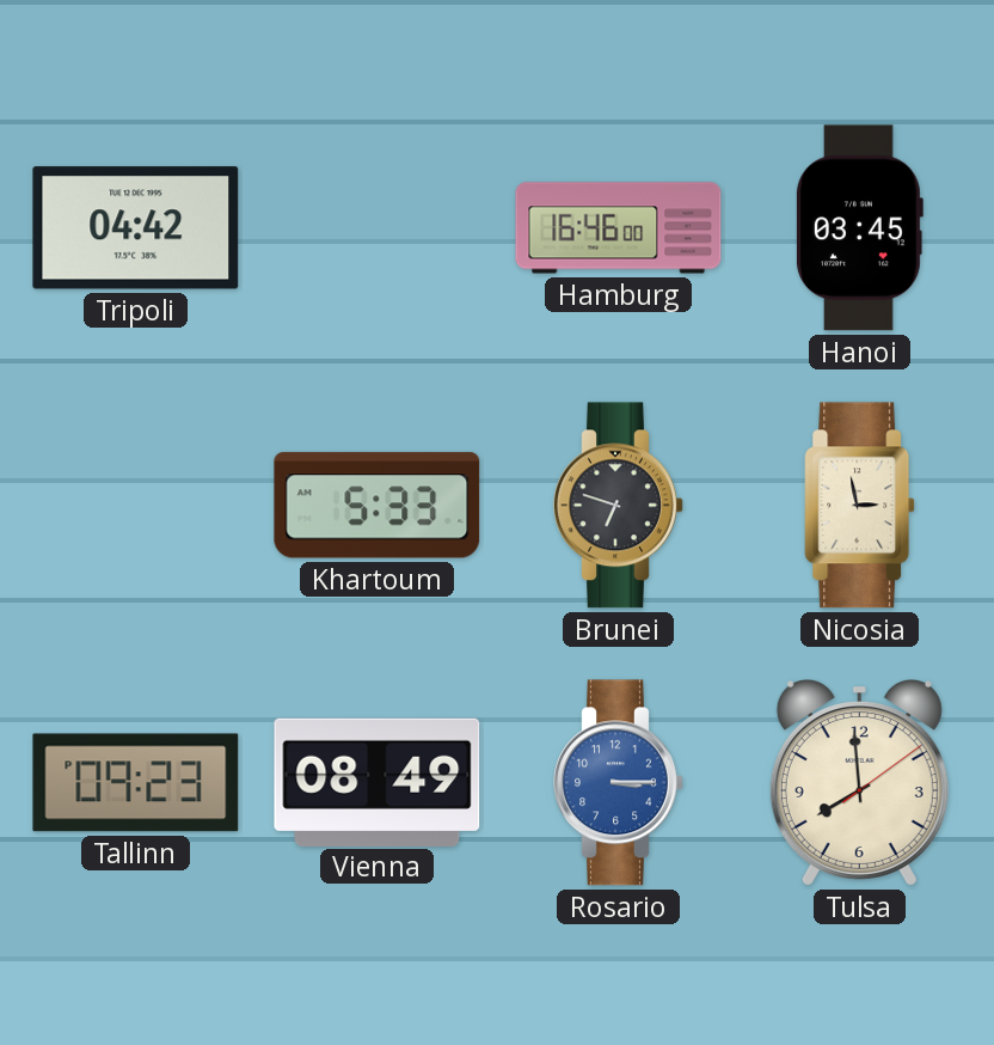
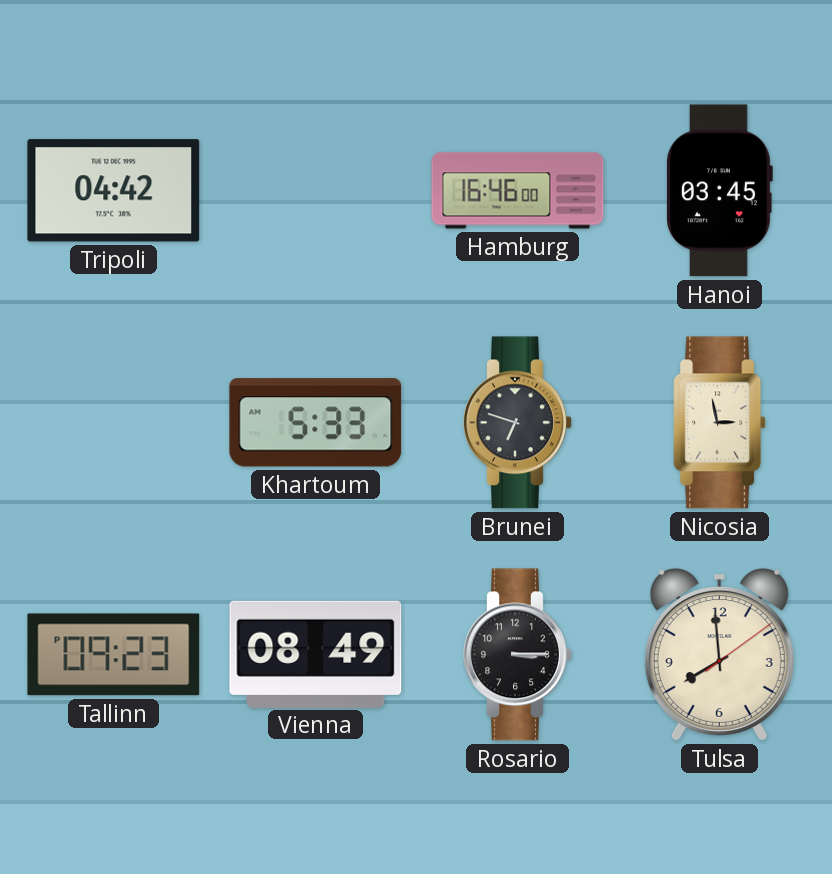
Rosario dial: blue -> black
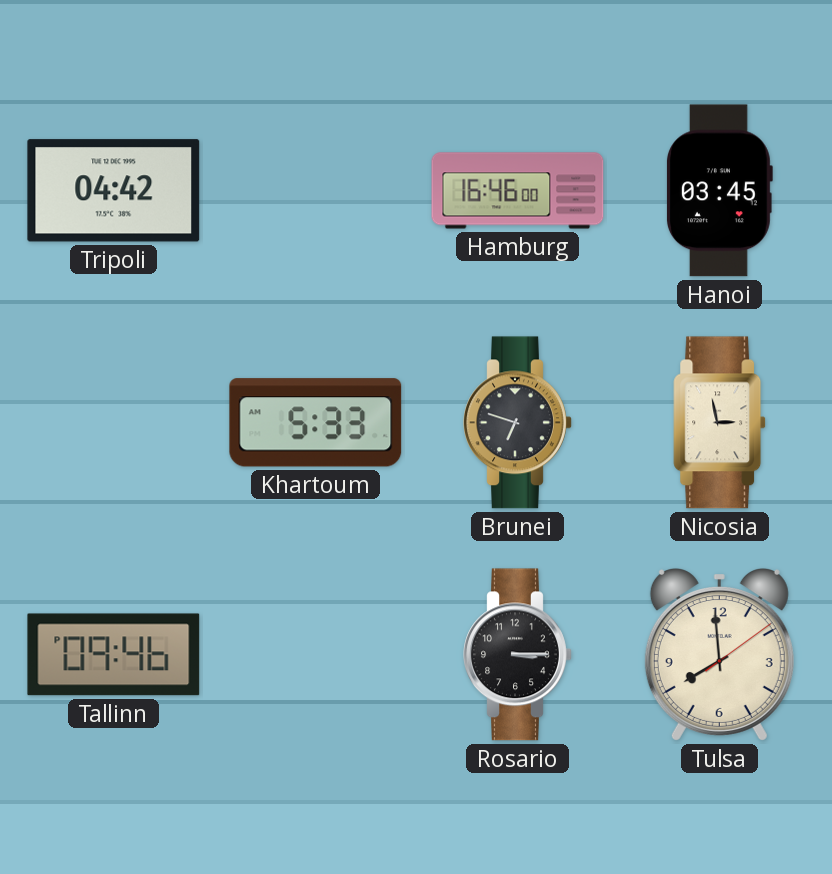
Tallinn: 09:23 -> 09:46
Vienna: 08:49 -> none
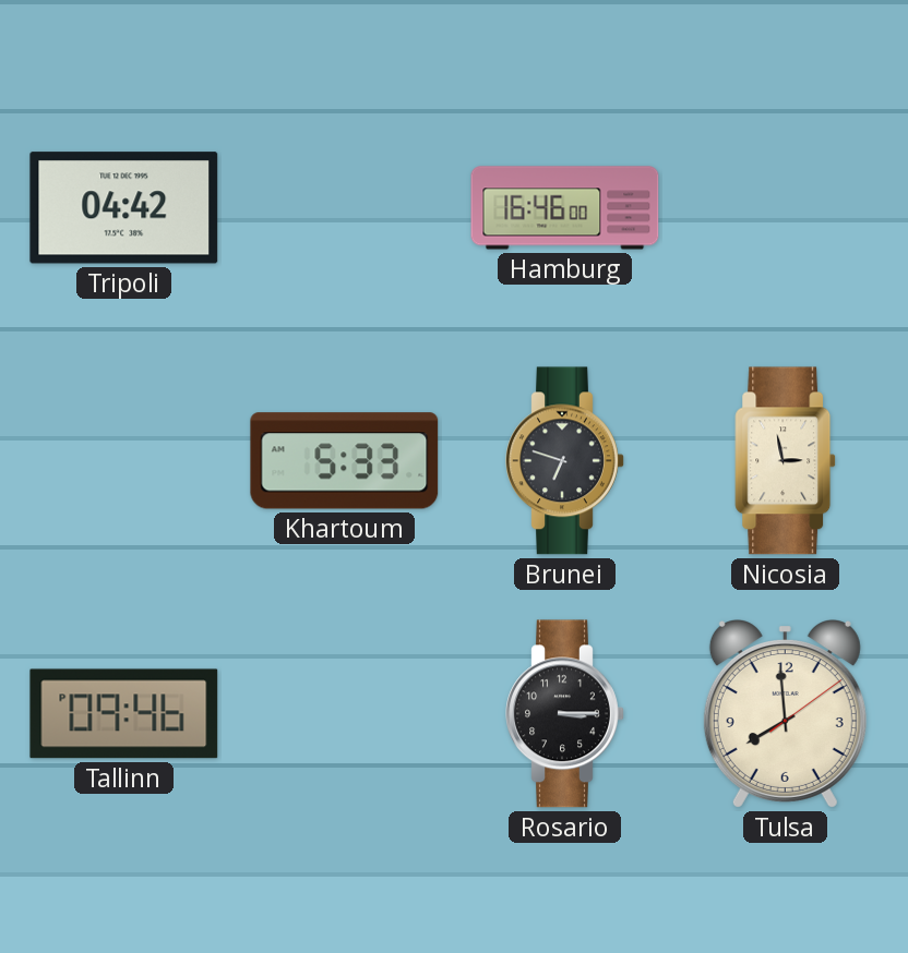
Hanoi: 03:45 -> none
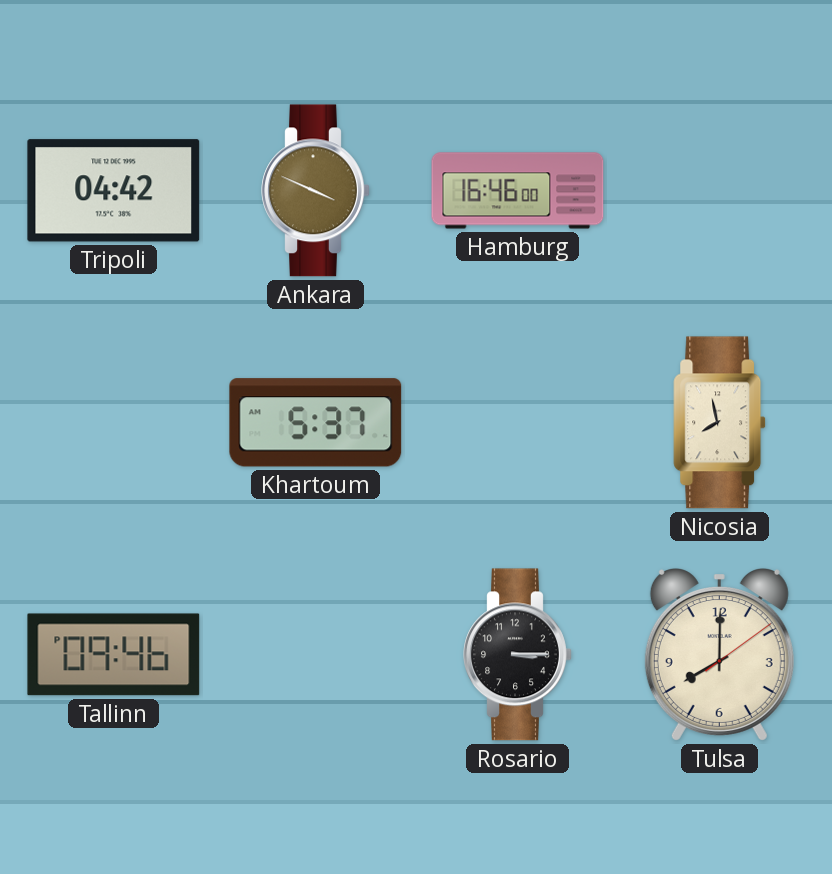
Ankara: none -> 3:49
Khartoum: 5:33 -> 5:37
Brunei: 6:48 -> none
Nicosia: 2:58 -> 7:58
Tulsa: 7:59 -> 8:00
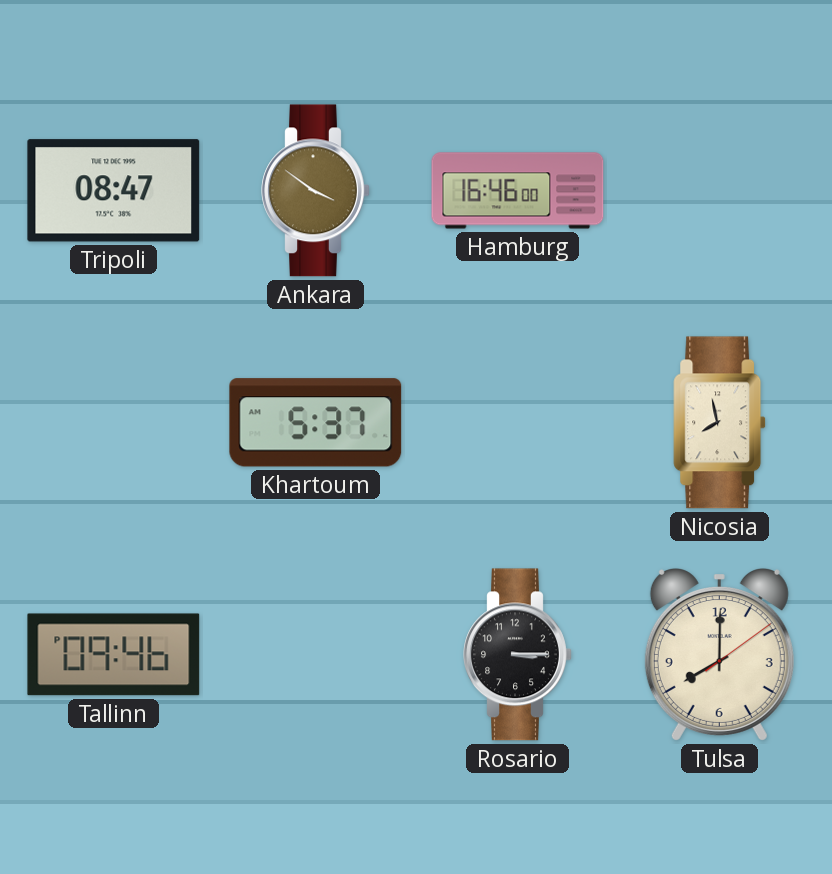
Tripoli: 04:42 -> 08:47
Ankara: 3:49 -> 3:51
